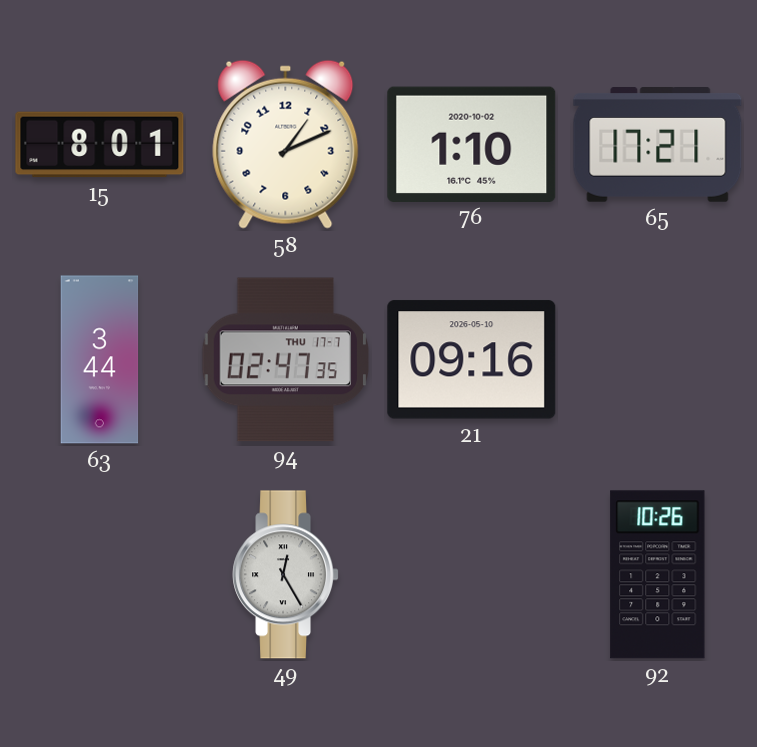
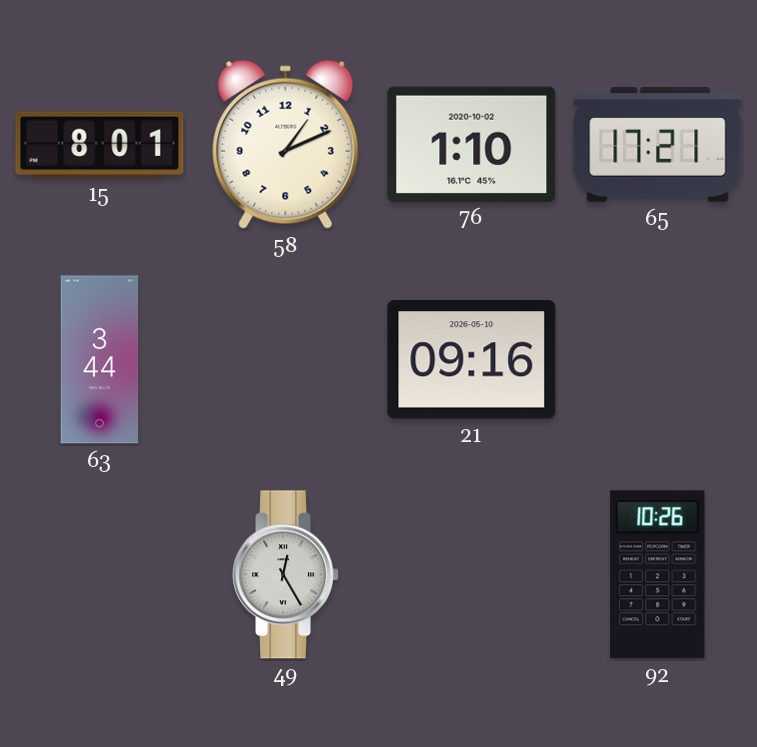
94: 02:47 -> none
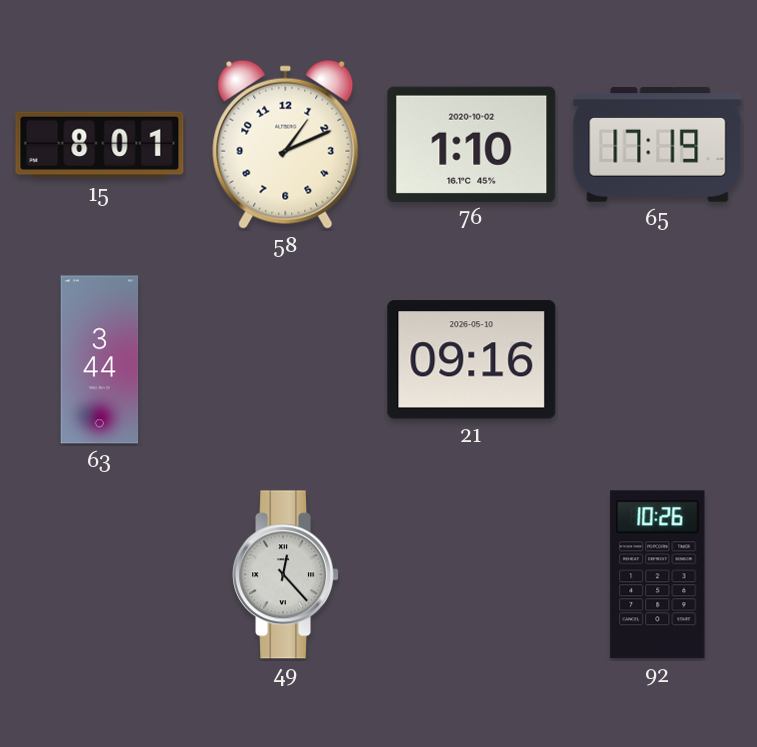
65: 17:21 -> 17:19
49: 12:25 -> 12:23
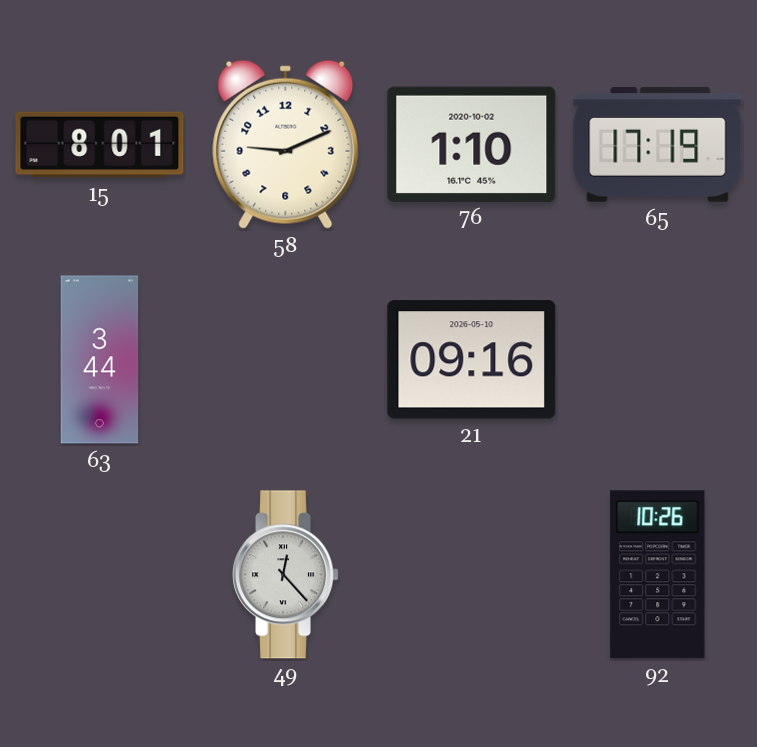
58: 1:11 -> 9:11
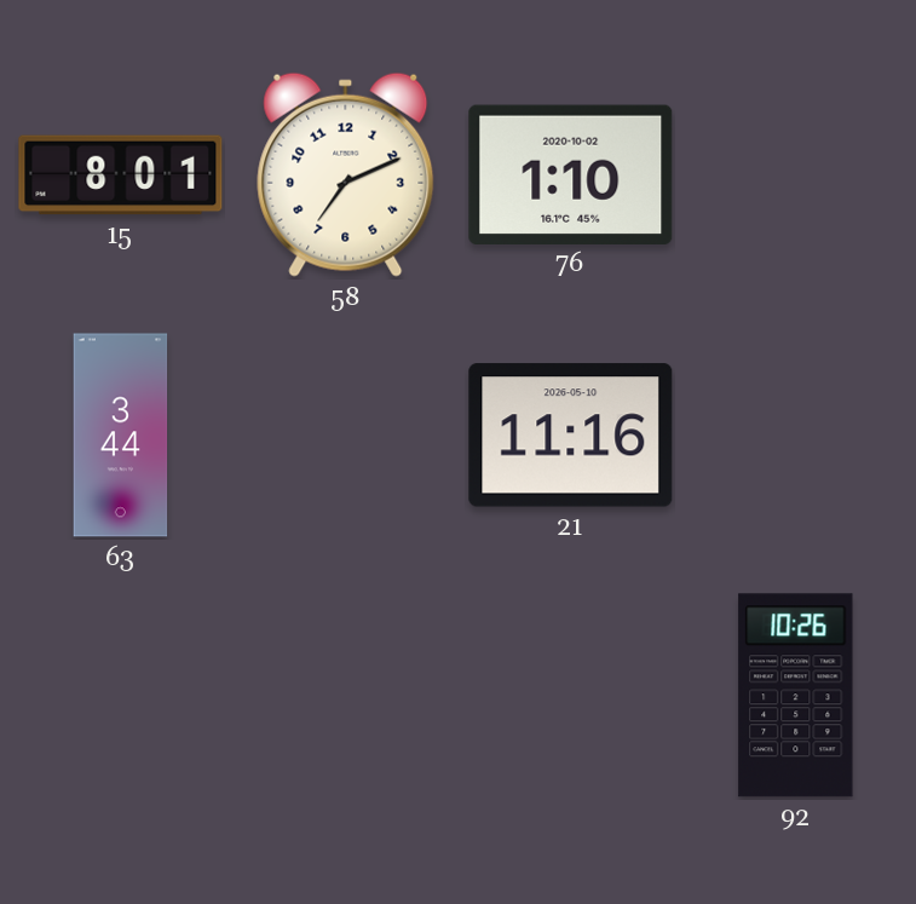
58: 9:11 -> 7:11
65: 17:19 -> none
21: 09:16 -> 11:16
49: 12:23 -> none
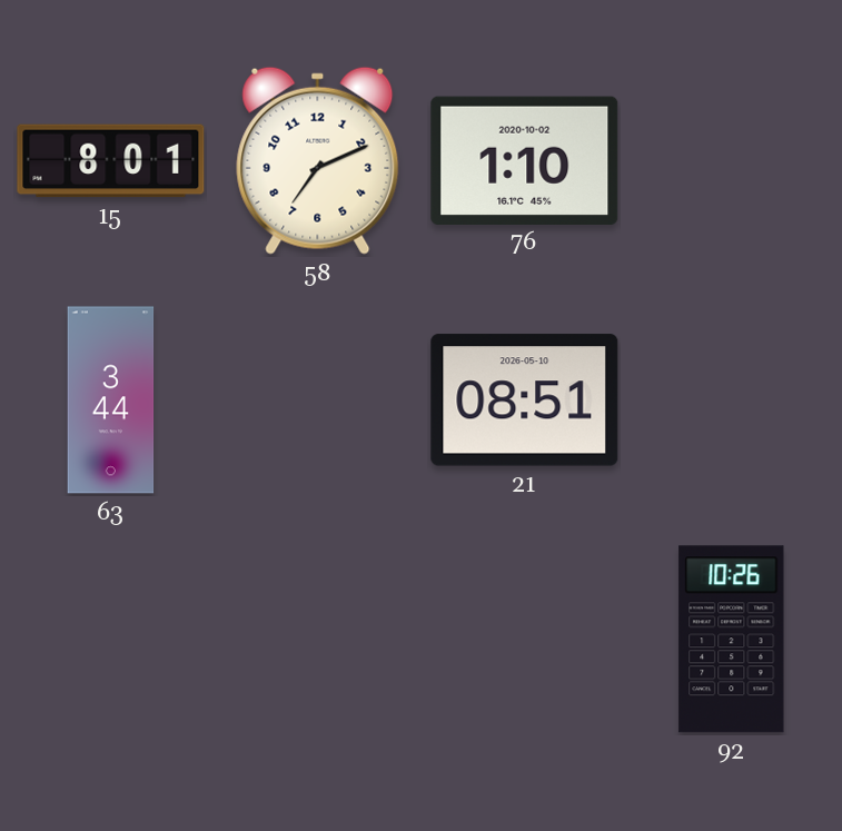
21: 11:16 -> 08:51
